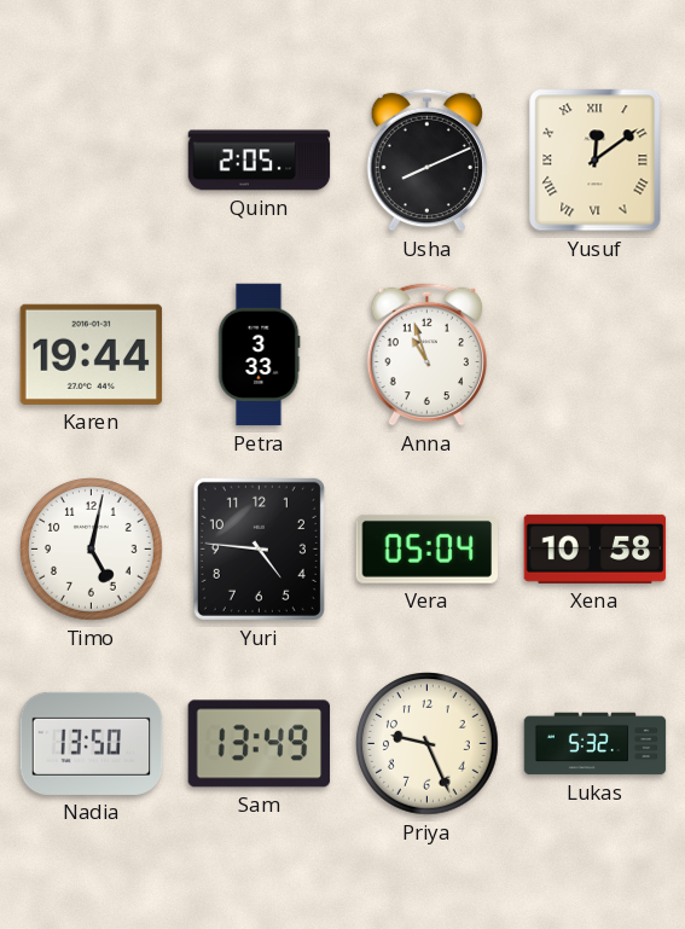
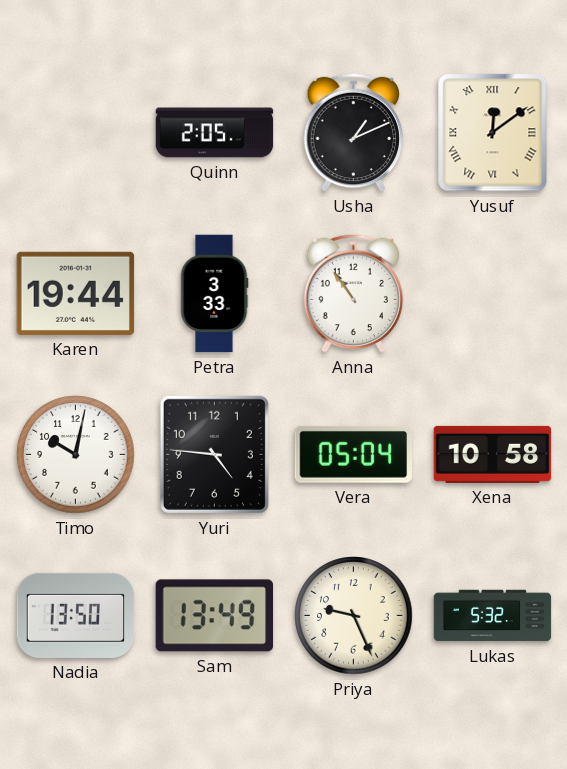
Usha: 8:11 -> 1:11
Anna: 10:57 -> 10:54
Timo: 5:02 -> 10:02
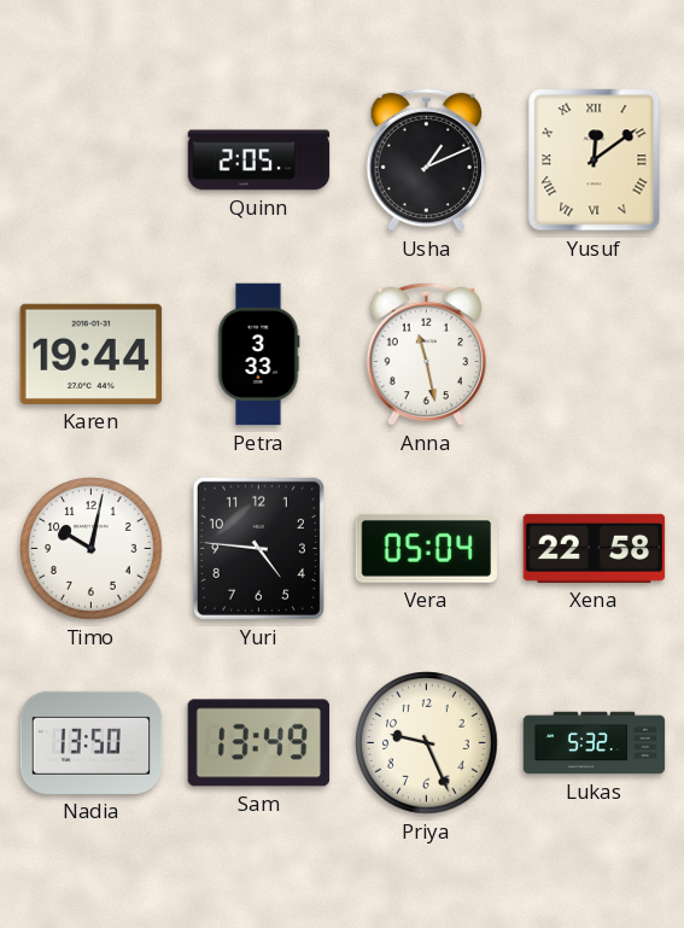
Anna: 10:54 -> 11:28
Xena: 10:58 -> 22:58
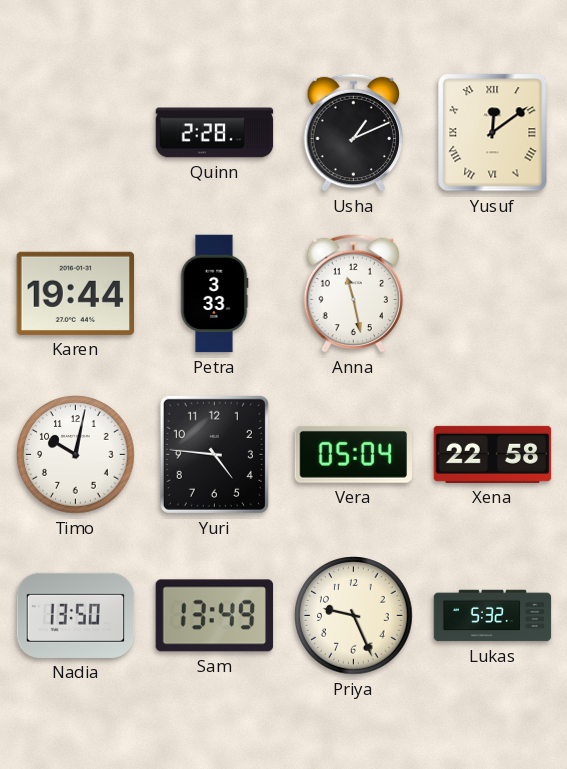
Quinn: 2:05 -> 2:28
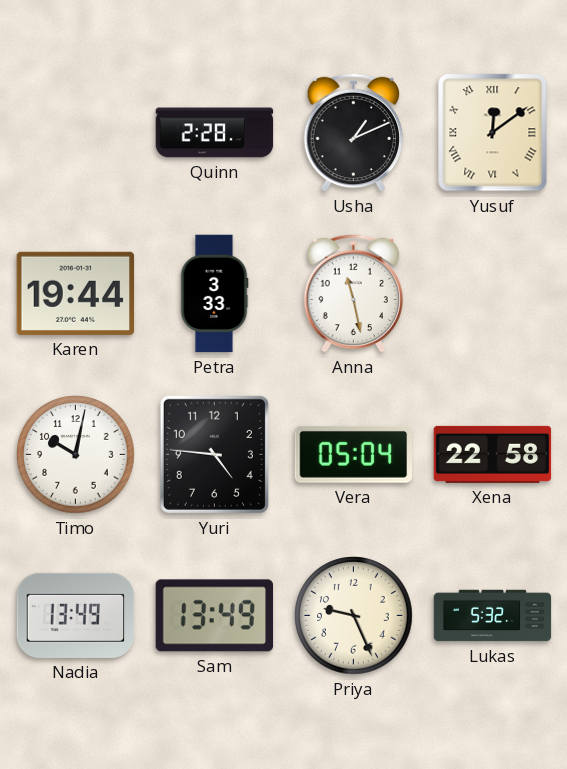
Nadia: 13:50 -> 13:49
